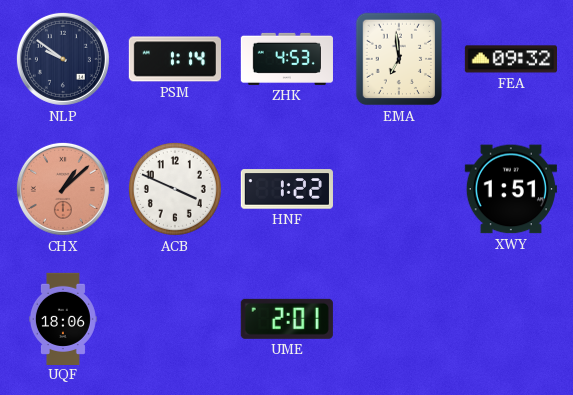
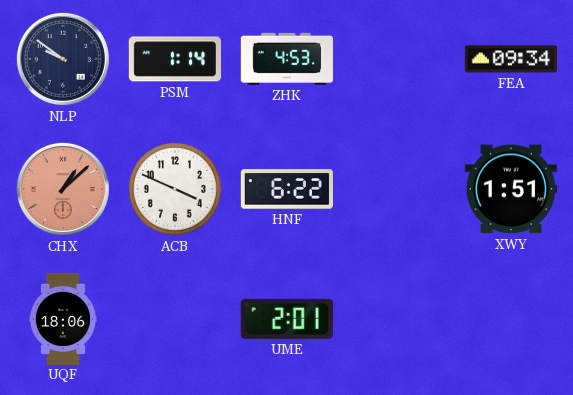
EMA: 6:59 -> none
FEA: 09:32 -> 09:34
HNF: 1:22 -> 6:22
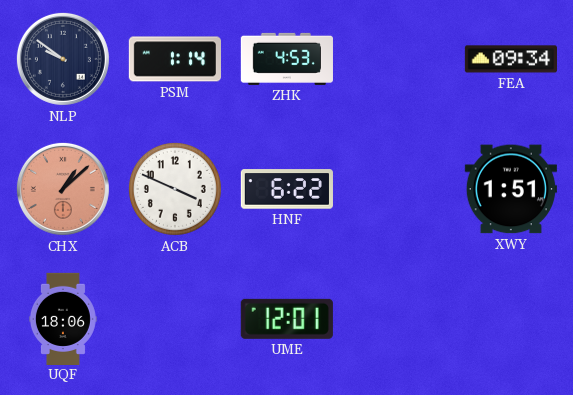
UME: 2:01 -> 12:01
